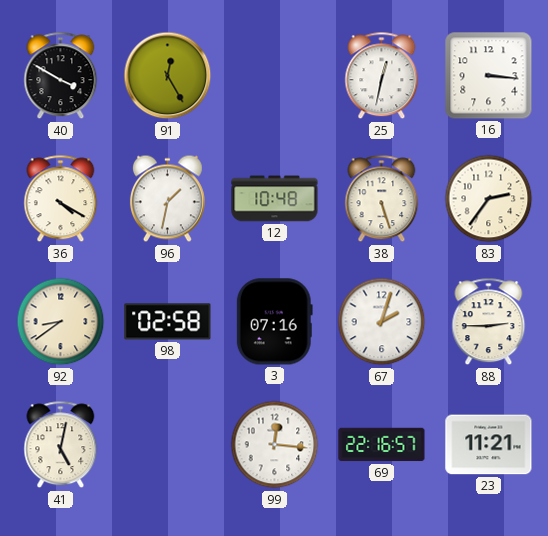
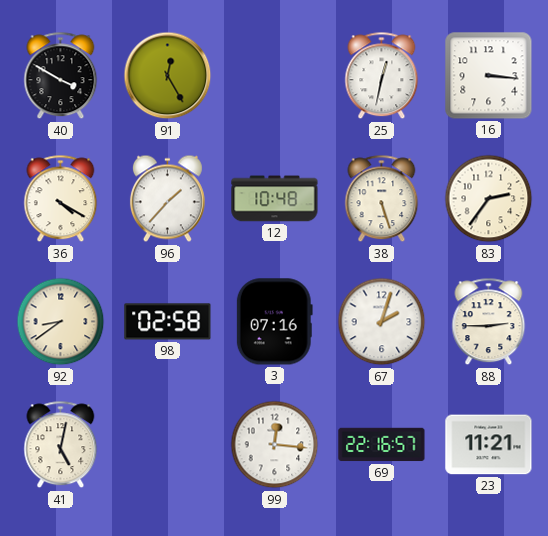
96: 1:32 -> 1:37
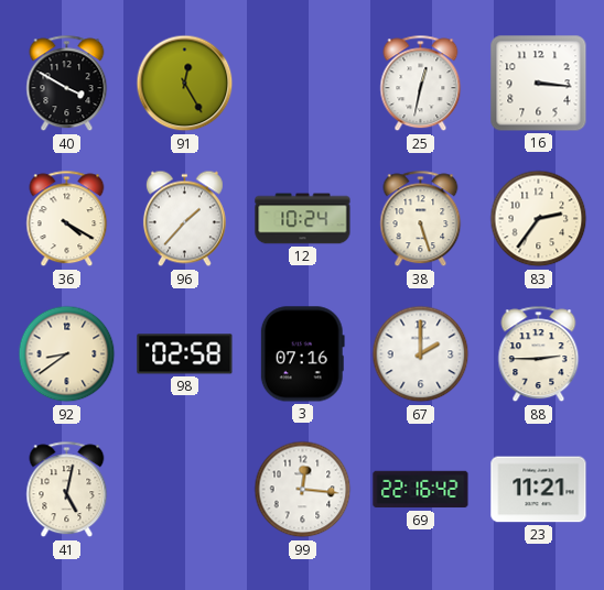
12: 10:48 -> 10:24
67: 2:03 -> 2:00
69: 22:16:57 -> 22:16:42
